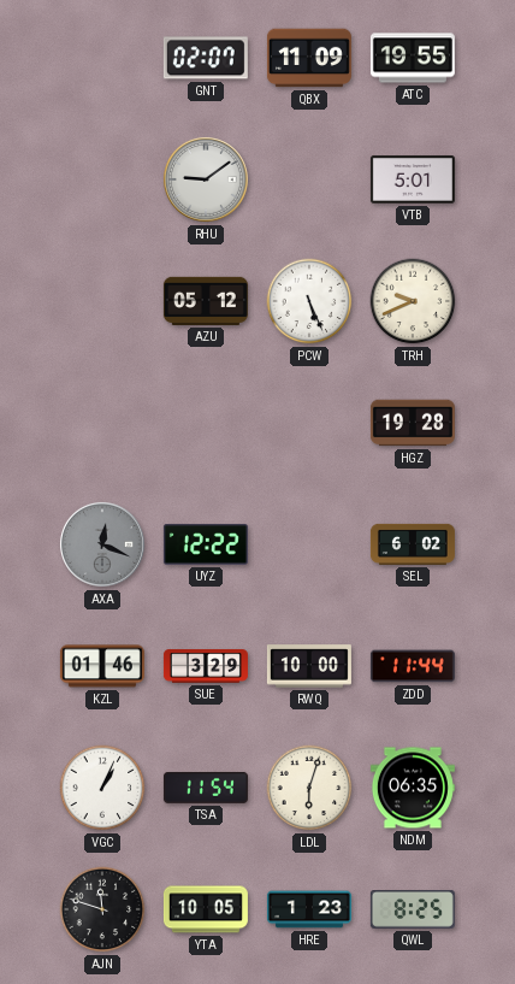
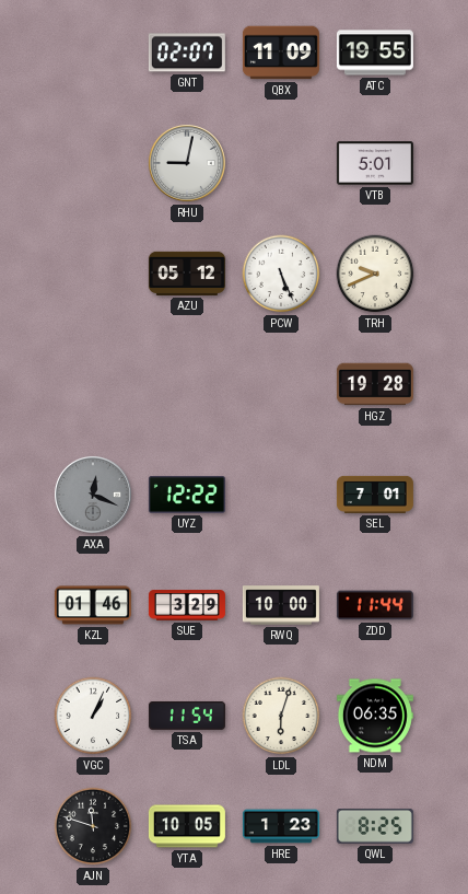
RHU: 9:09 -> 9:02
SEL: 6:02 -> 7:01
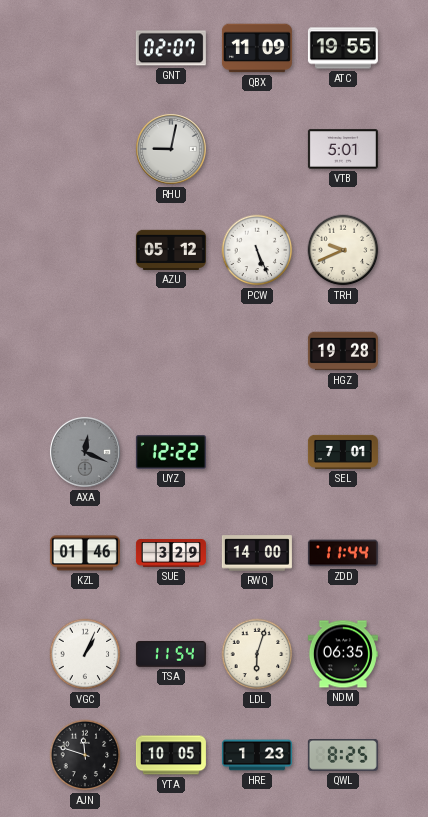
RWQ: 10:00 -> 14:00
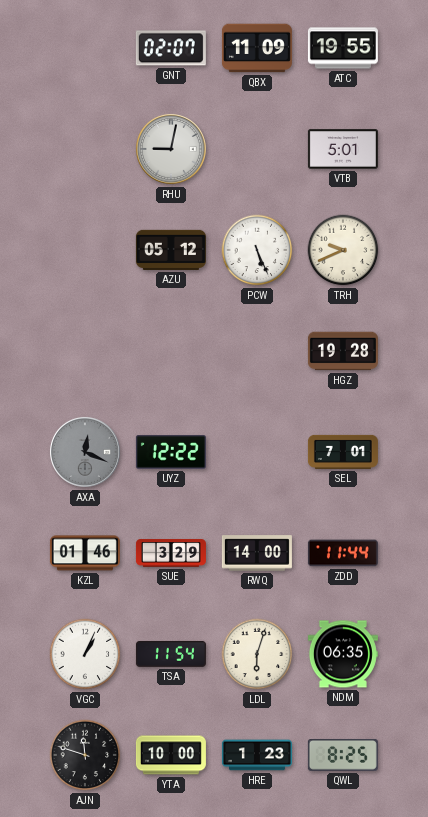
YTA: 10:05 -> 10:00
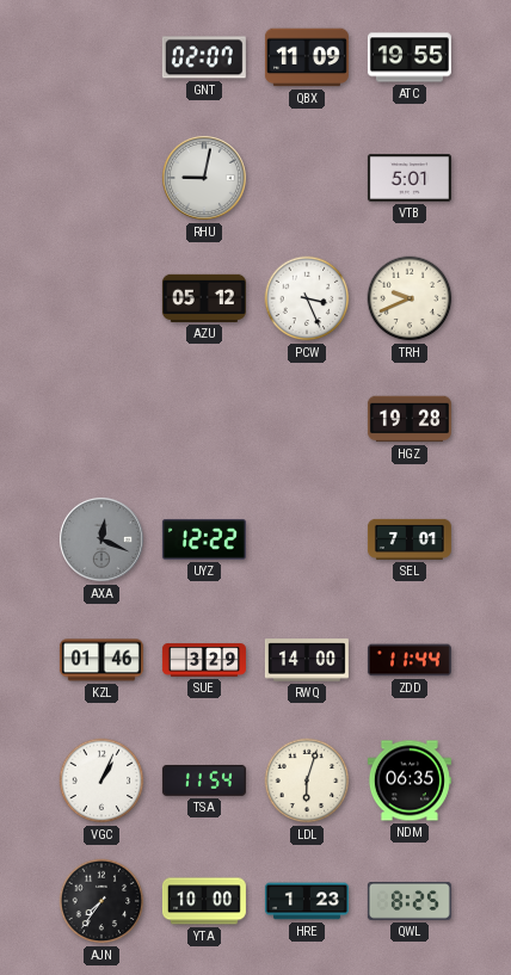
PCW: 5:26 -> 3:26
AJN: 11:48 -> 7:36
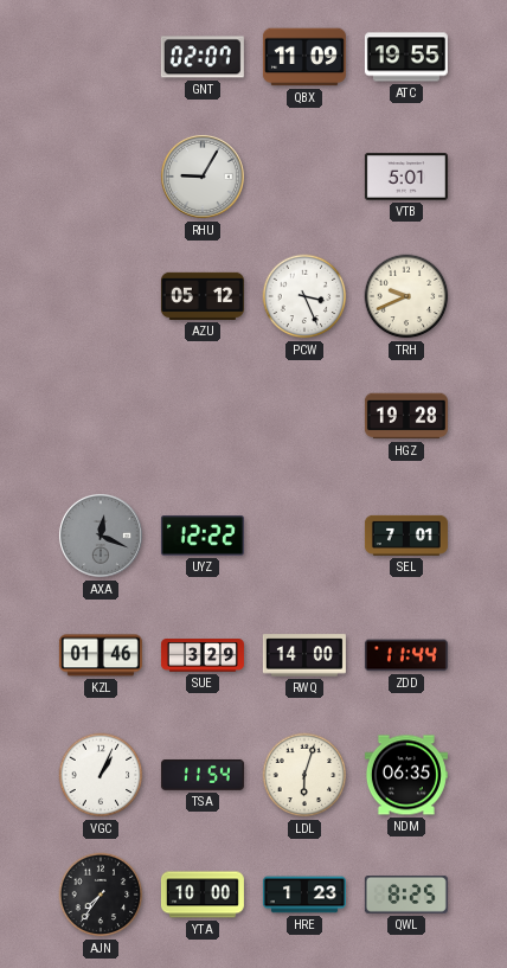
RHU: 9:02 -> 9:05
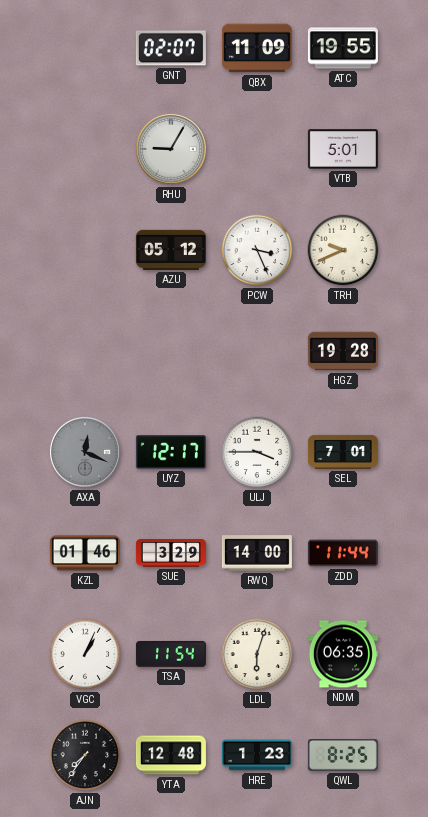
UYZ: 12:22 -> 12:17
ULJ: none -> 3:45
YTA: 10:00 -> 12:48
